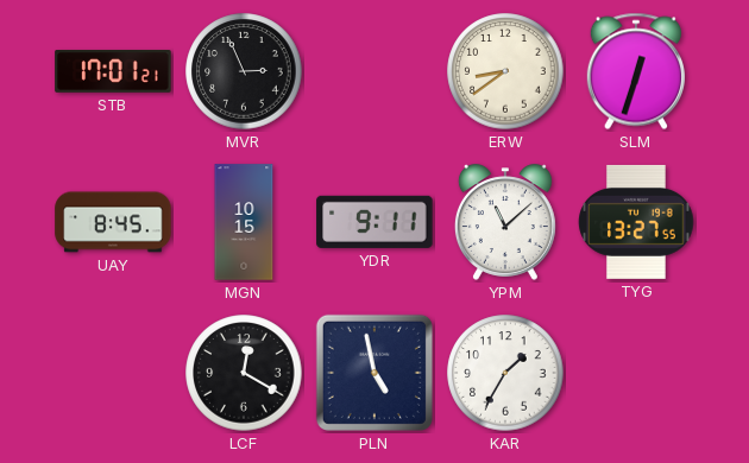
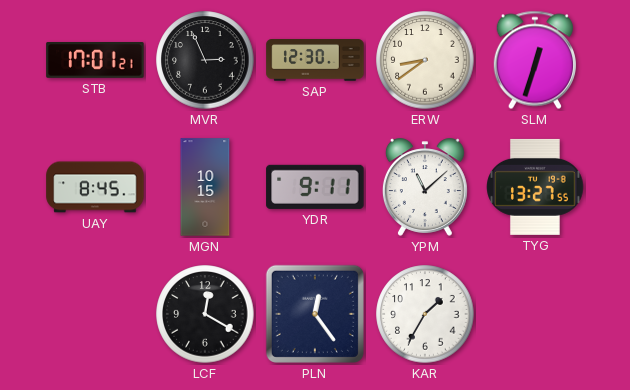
SAP: none -> 12:30
PLN: 4:58 -> 12:24
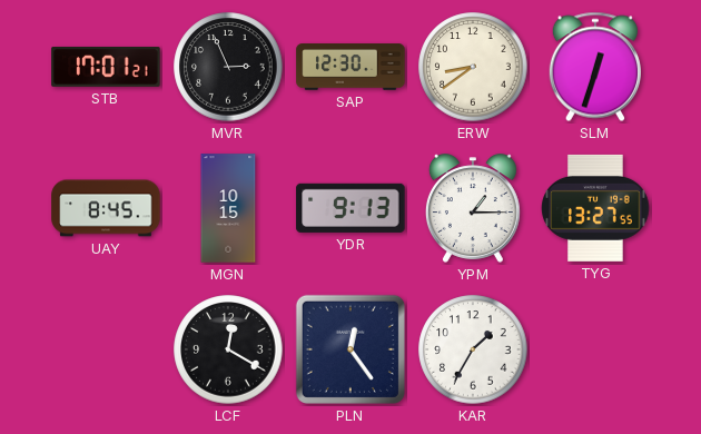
YDR: 9:11 -> 9:13
YPM: 11:08 -> 1:15
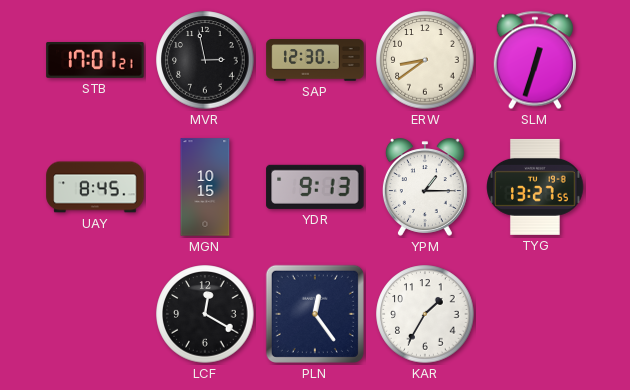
MVR: 2:56 -> 2:58
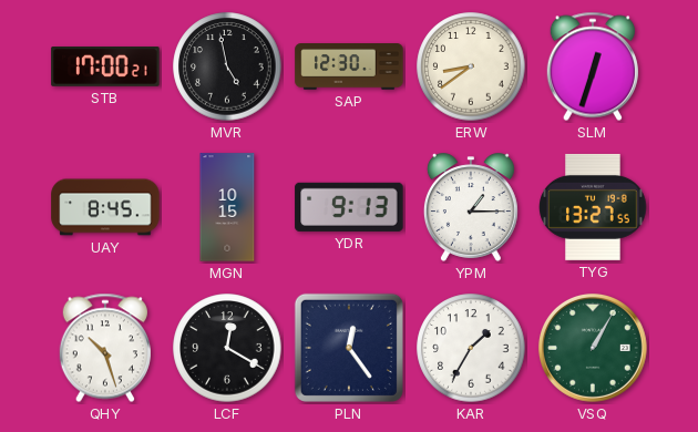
STB: 17:01 -> 17:00
MVR: 2:58 -> 4:58
QHY: none -> 10:27
VSQ: none -> 1:05
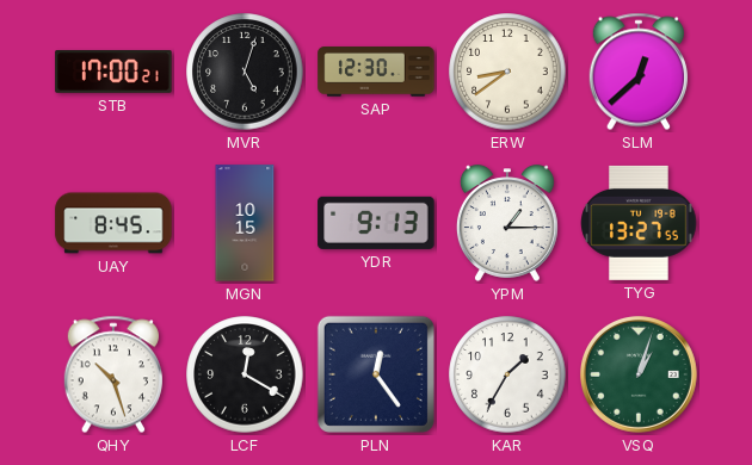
MVR: 4:58 -> 5:03
SLM: 12:33 -> 12:38
VSQ: 1:05 -> 1:03
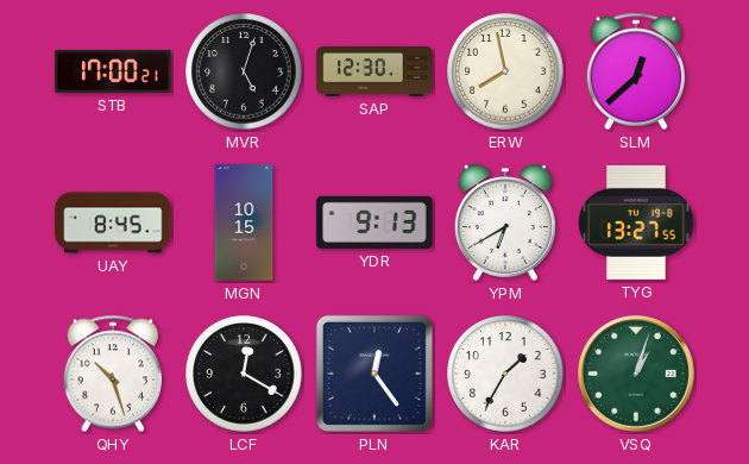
ERW: 8:39 -> 7:58
YPM: 1:15 -> 6:40
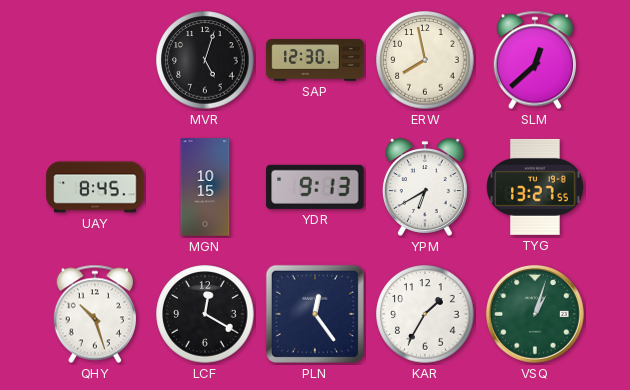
STB: 17:00 -> none
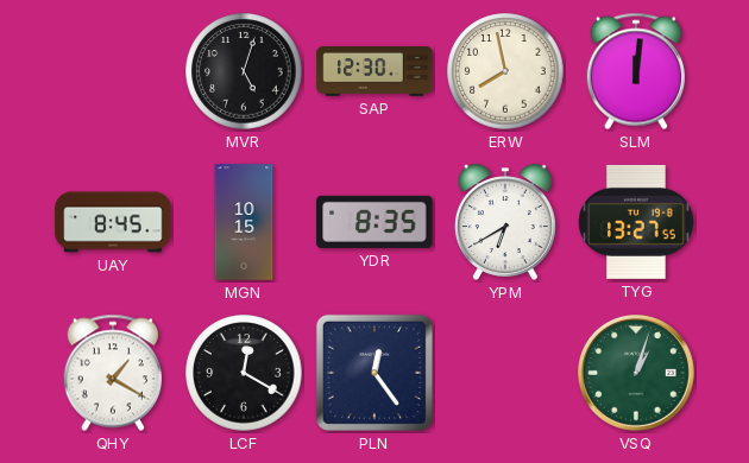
SLM: 12:38 -> 12:01
YDR: 9:13 -> 8:35
QHY: 10:27 -> 1:20
KAR: 1:35 -> none
